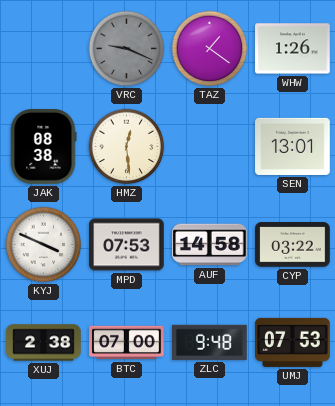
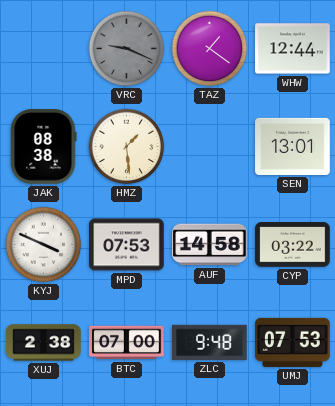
WHW: 1:26 -> 12:44
HMZ: 12:29 -> 1:29
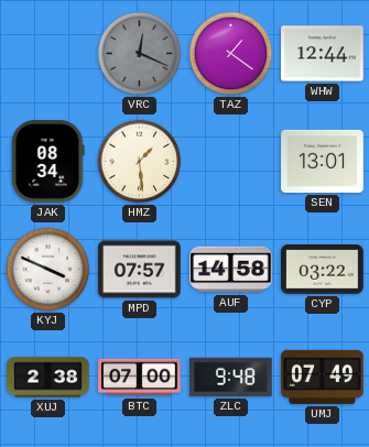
VRC: 9:19 -> 12:19
JAK: 08:38 -> 08:34
MPD: 07:53 -> 07:57
UMJ: 07:53 -> 07:49
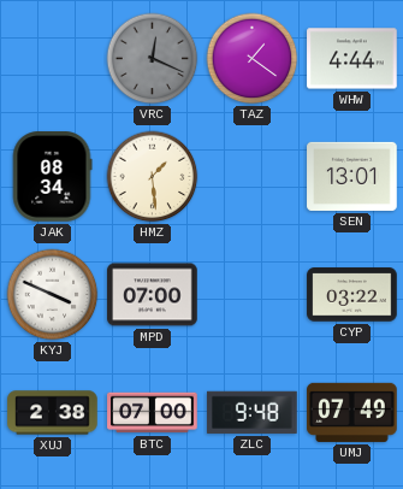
WHW: 12:44 -> 4:44
MPD: 07:57 -> 07:00
AUF: 14:58 -> none
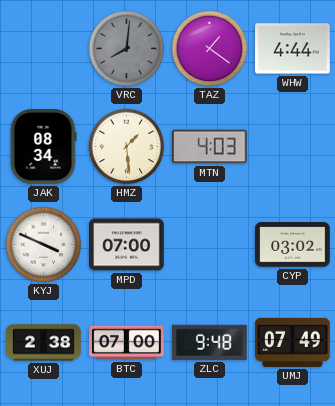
VRC: 12:19 -> 8:01
MTN: none -> 4:03
SEN: 13:01 -> none
CYP: 03:22 -> 03:02
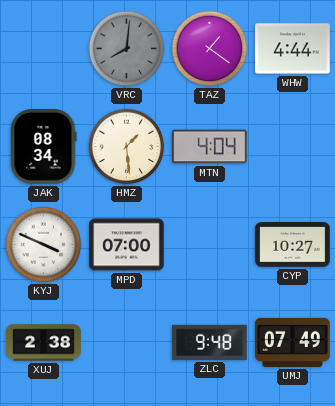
MTN: 4:03 -> 4:04
CYP: 03:02 -> 10:27
BTC: 07:00 -> none
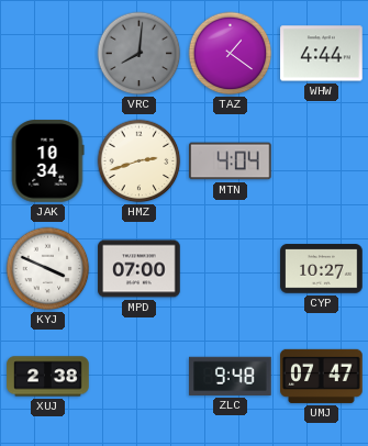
JAK: 08:34 -> 10:34
HMZ: 1:29 -> 2:42
UMJ: 07:49 -> 07:47
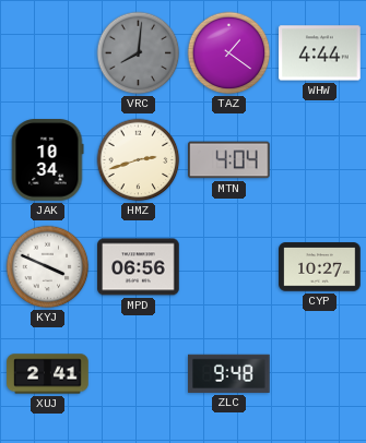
MPD: 07:00 -> 06:56
XUJ: 2:38 -> 2:41
UMJ: 07:47 -> none
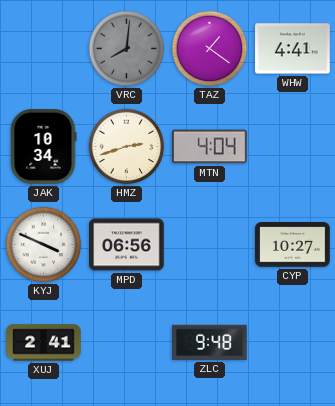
WHW: 4:44 -> 4:41
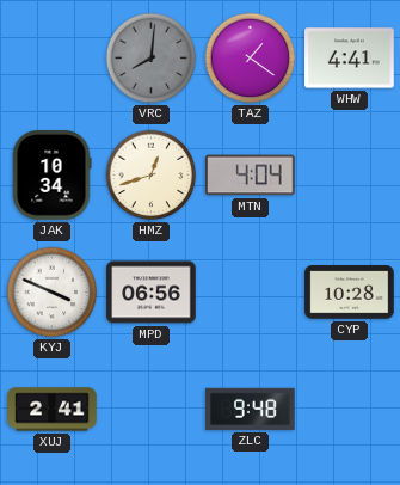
HMZ: 2:42 -> 12:42
CYP: 10:27 -> 10:28
